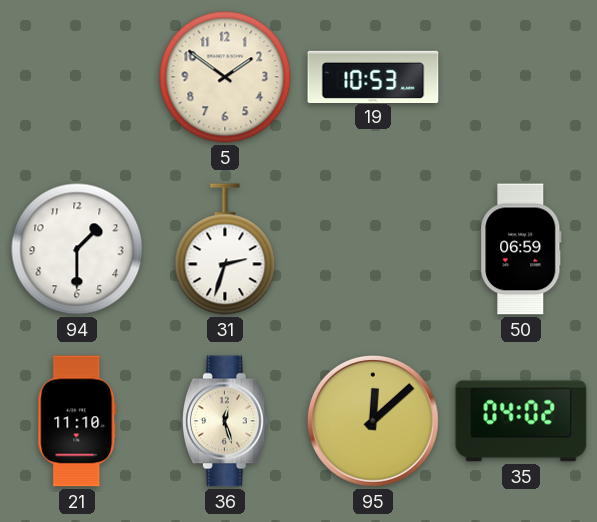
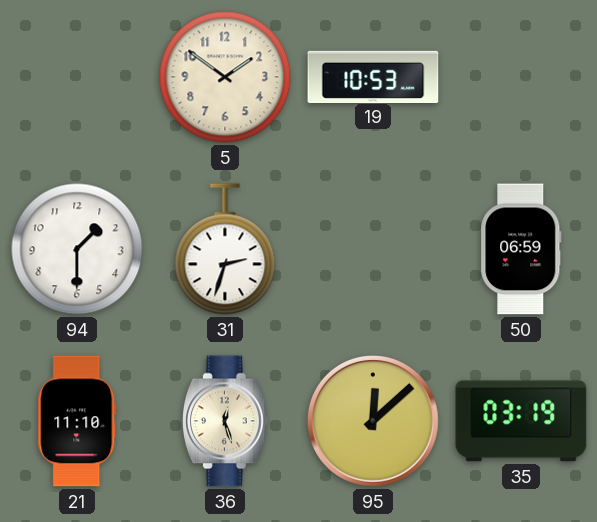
35: 04:02 -> 03:19
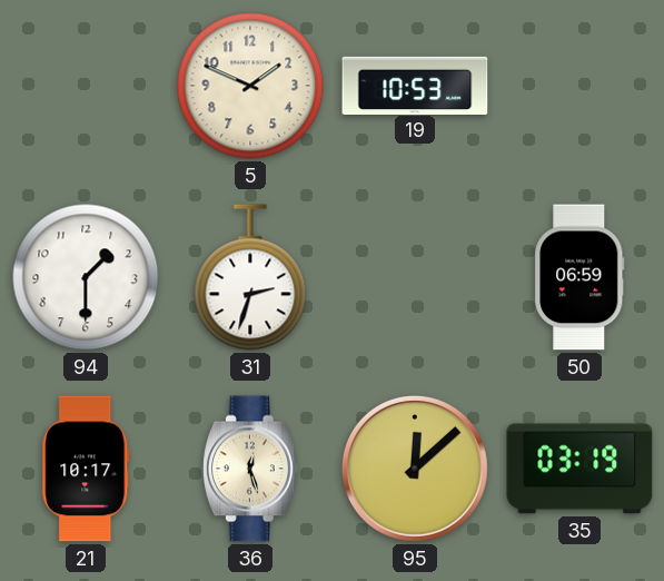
5: 1:51 -> 1:49
21: 11:10 -> 10:17
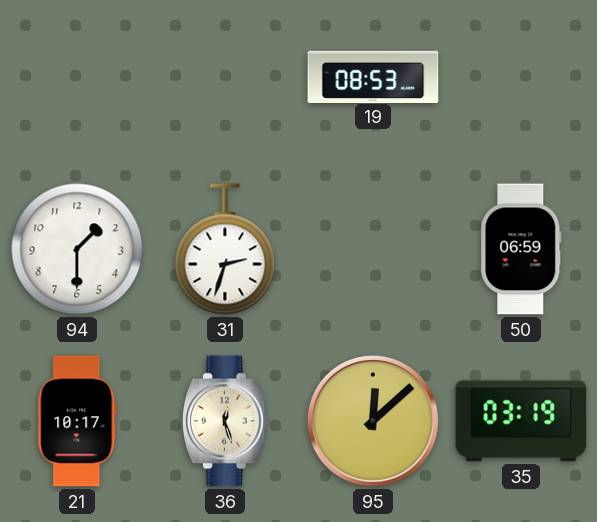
5: 1:49 -> none
19: 10:53 -> 08:53
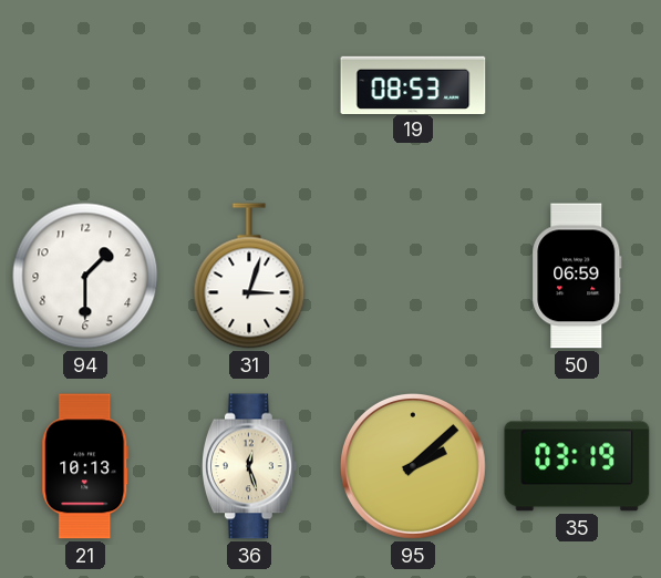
31: 2:33 -> 3:03
21: 10:17 -> 10:13
95: 12:08 -> 2:08
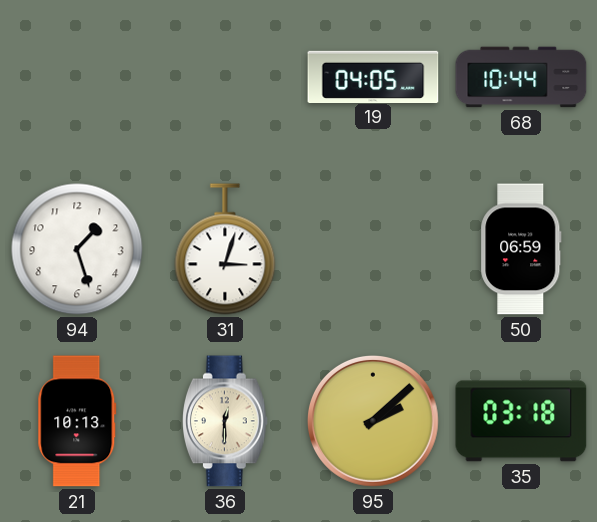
19: 08:53 -> 04:05
68: none -> 10:44
94: 1:30 -> 1:27
36: 12:27 -> 12:30
35: 03:19 -> 03:18
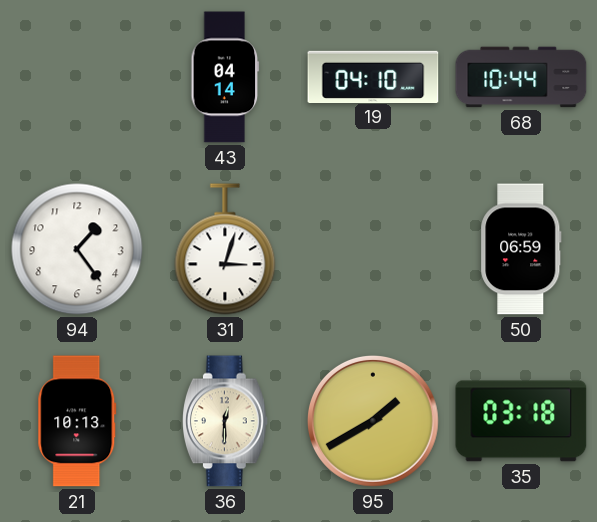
43: none -> 04:14
19: 04:05 -> 04:10
94: 1:27 -> 1:24
95: 2:08 -> 1:40
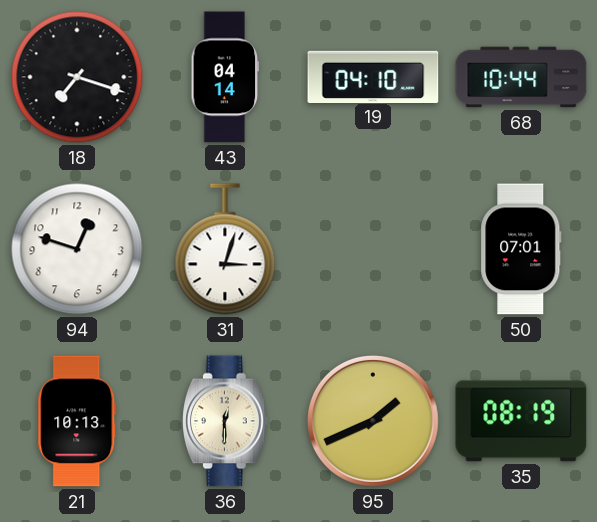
18: none -> 7:18
94: 1:24 -> 12:48
50: 06:59 -> 07:01
95: 1:40 -> 1:41
35: 03:18 -> 08:19
